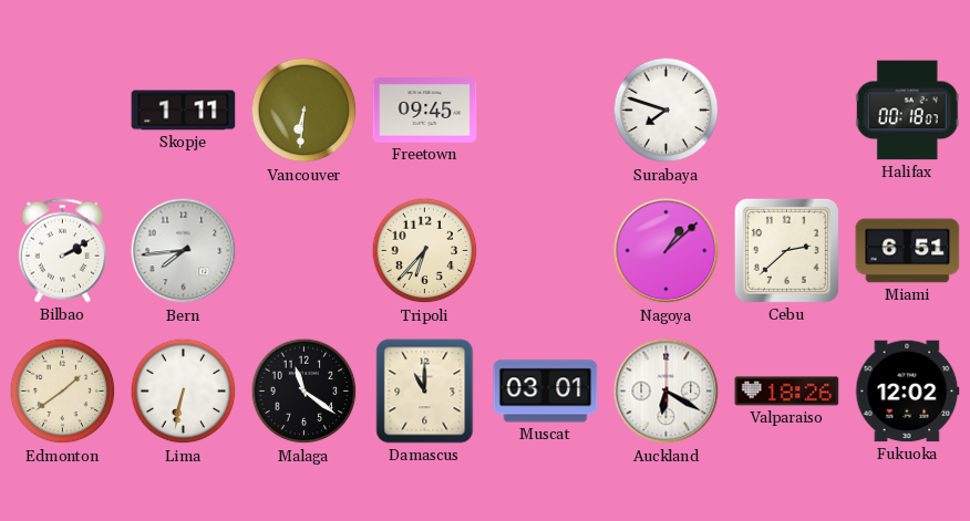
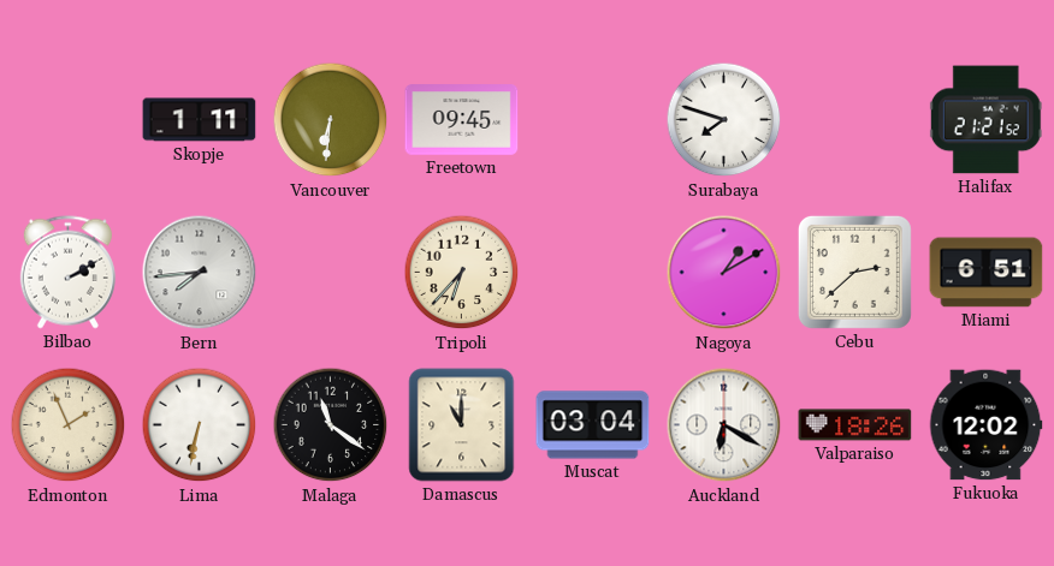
Halifax: 00:18 -> 21:21
Nagoya: 1:08 -> 1:10
Edmonton: 1:39 -> 1:56
Muscat: 03:01 -> 03:04
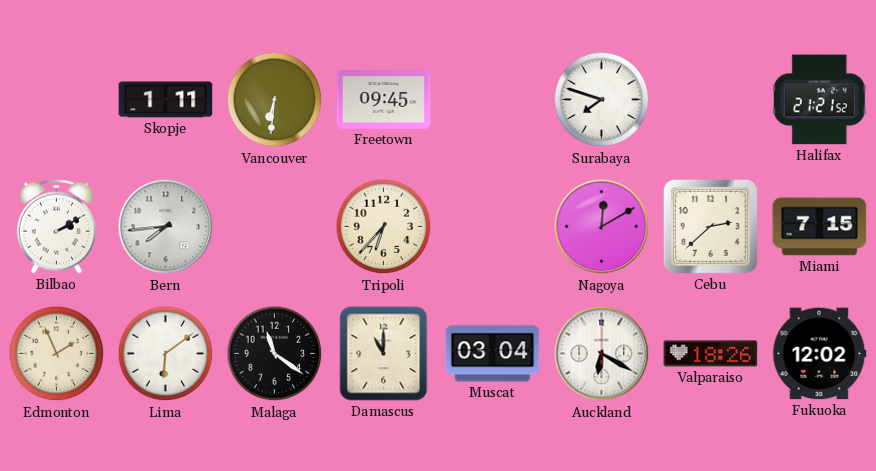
Nagoya: 1:10 -> 12:10
Miami: 6:51 -> 7:15
Lima: 6:32 -> 6:09
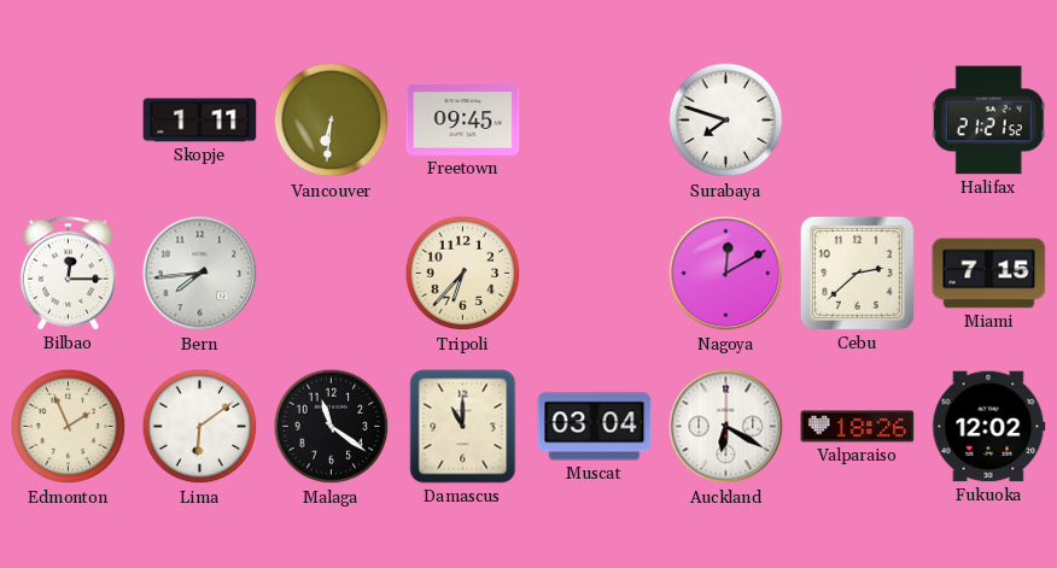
Bilbao: 2:10 -> 12:15
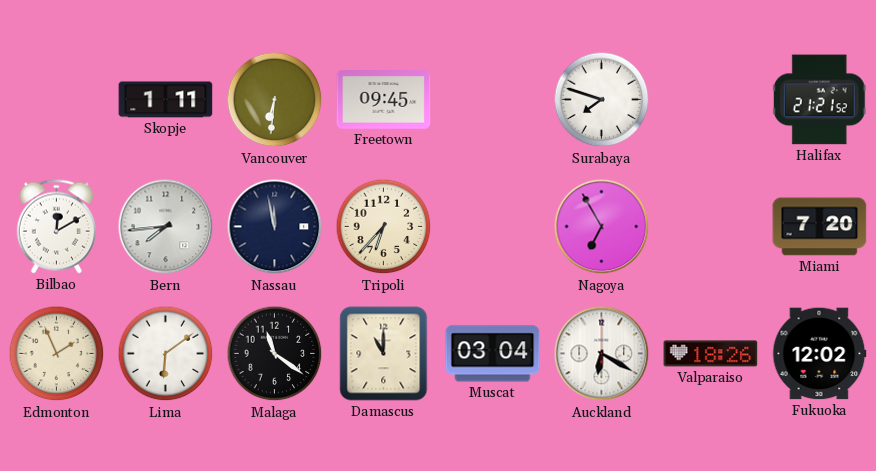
Bilbao: 12:15 -> 12:10
Nassau: none -> 11:58
Nagoya: 12:10 -> 6:55
Cebu: 2:38 -> none
Miami: 7:15 -> 7:20
